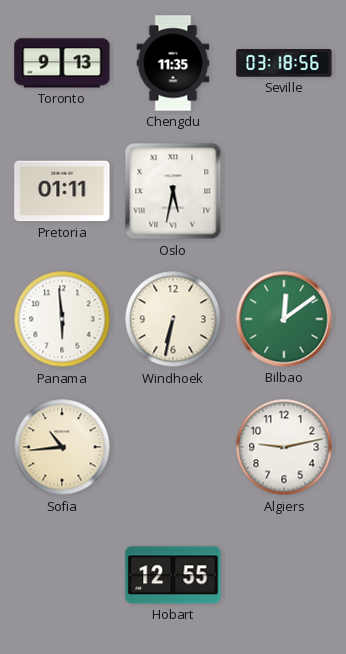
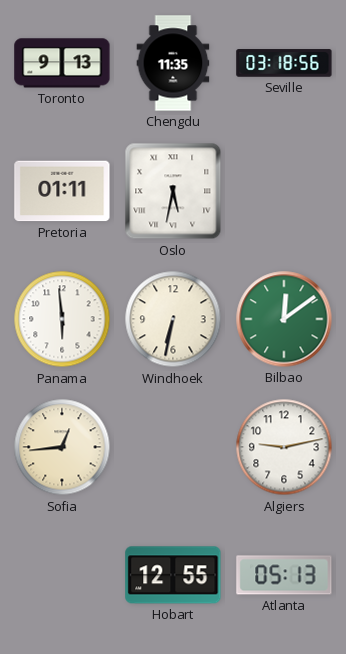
Sofia: 10:44 -> 12:44
Atlanta: none -> 05:13
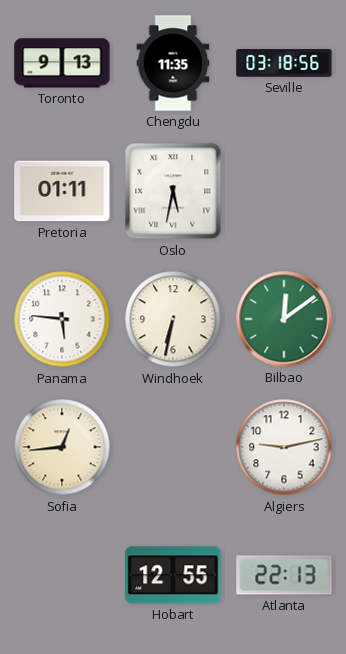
Panama: 5:59 -> 5:46
Atlanta: 05:13 -> 22:13
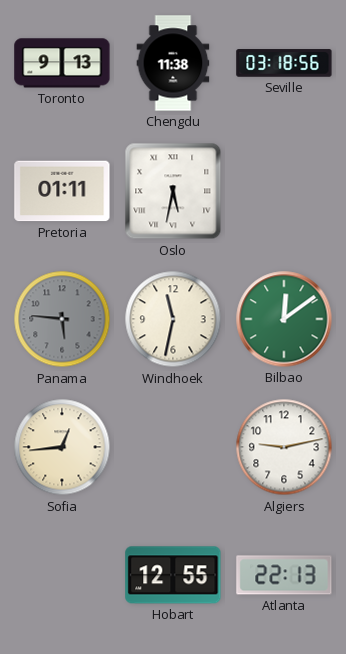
Chengdu: 11:35 -> 11:38
Panama dial: white -> grey
Windhoek: 6:32 -> 11:32
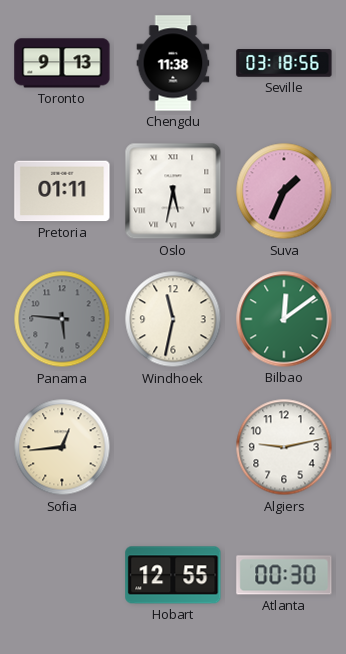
Suva: none -> 1:34
Atlanta: 22:13 -> 00:30
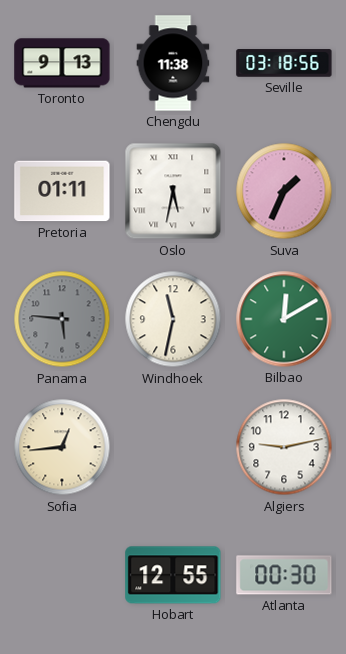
Bilbao: 12:09 -> 12:10
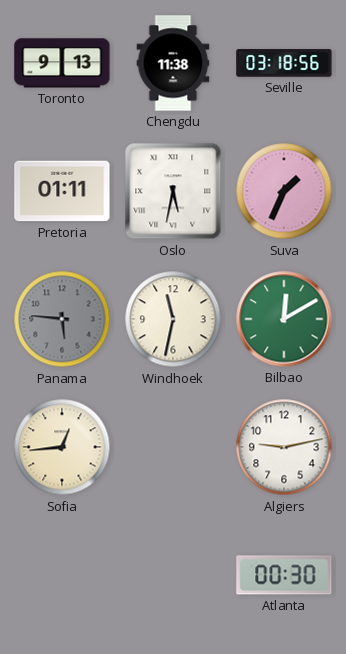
Hobart: 12:55 -> none
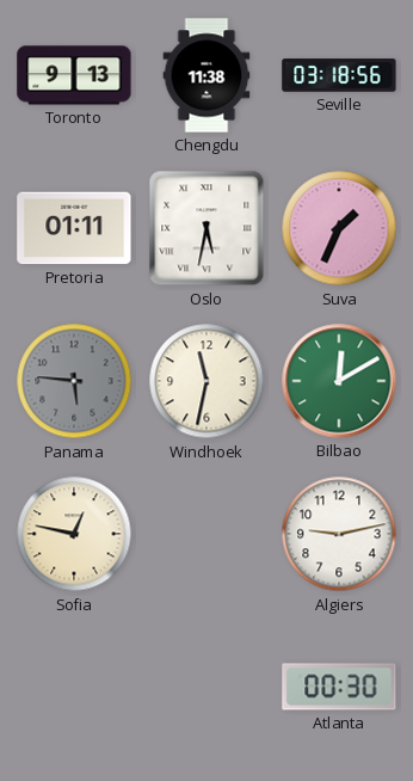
Sofia: 12:44 -> 12:47
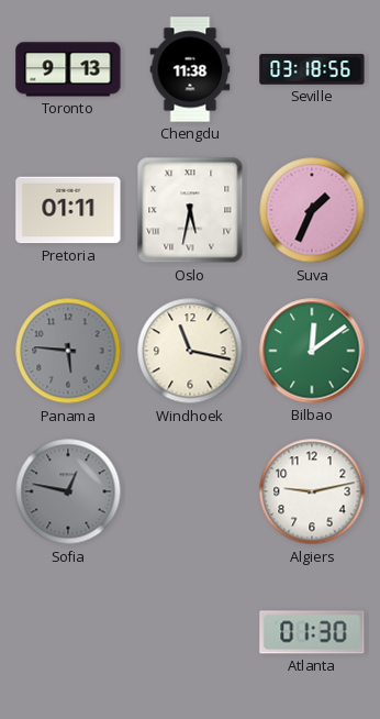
Windhoek: 11:32 -> 11:17
Bilbao: 12:10 -> 12:09
Sofia dial: cream -> grey
Atlanta: 00:30 -> 01:30
